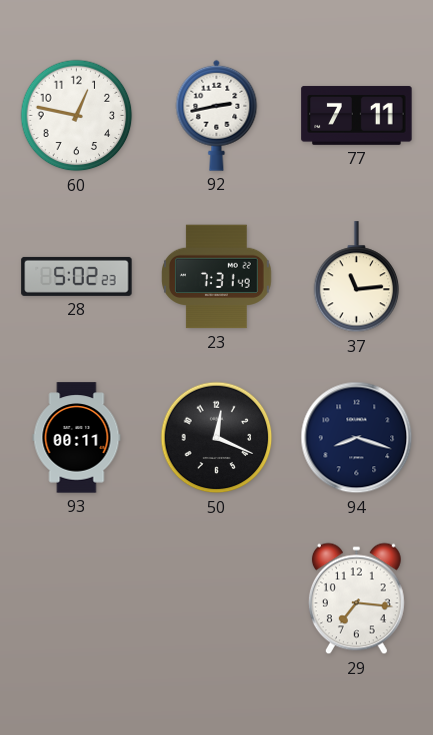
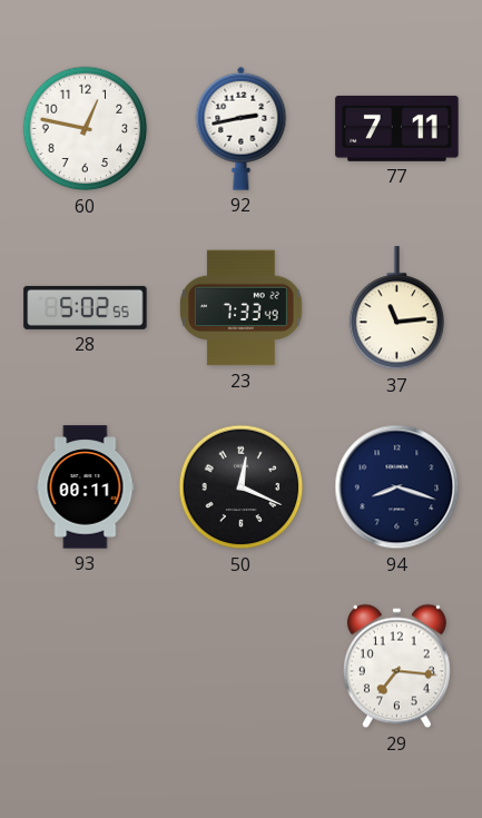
28: 5:02:23 -> 5:02:55
23: 7:31 -> 7:33
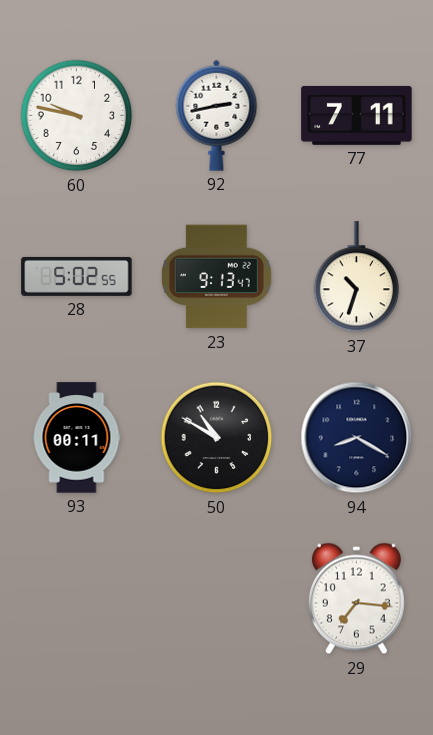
60: 12:47 -> 9:47
23: 7:33 -> 9:13
37: 11:14 -> 10:33
50: 12:19 -> 10:50
94: 8:18 -> 8:20
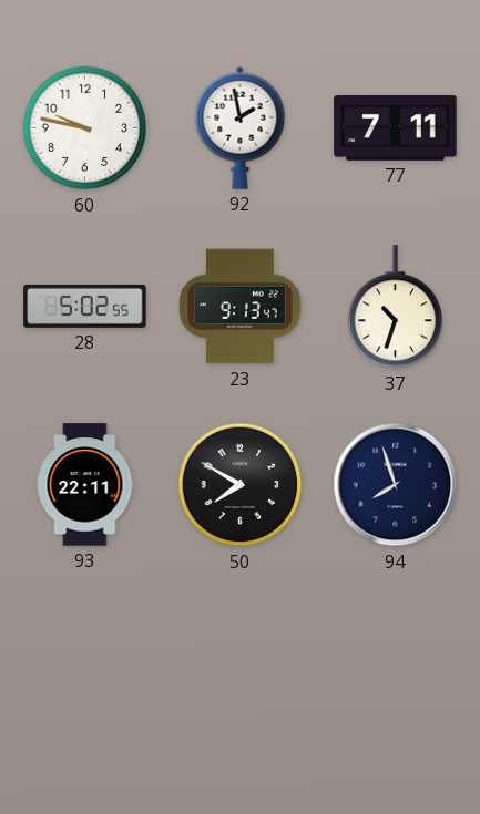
92: 2:43 -> 1:58
93: 00:11 -> 22:11
50: 10:50 -> 7:50
94: 8:20 -> 7:57
29: 7:16 -> none
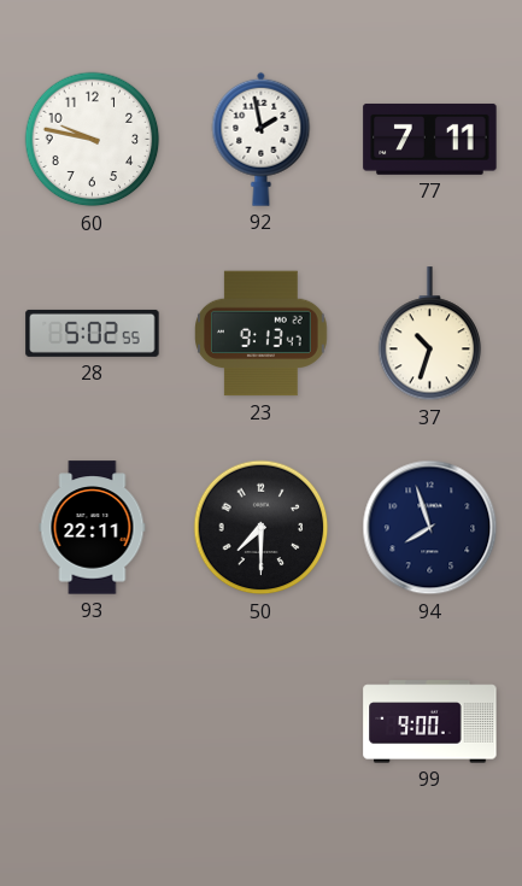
50: 7:50 -> 7:30
99: none -> 9:00
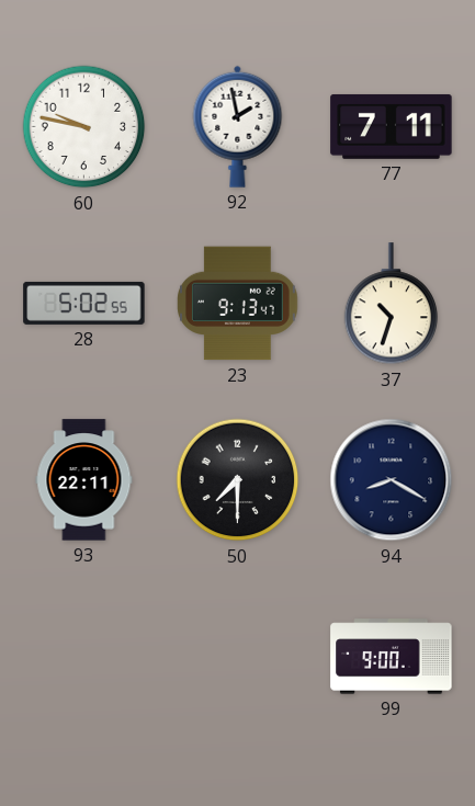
94: 7:57 -> 8:20
